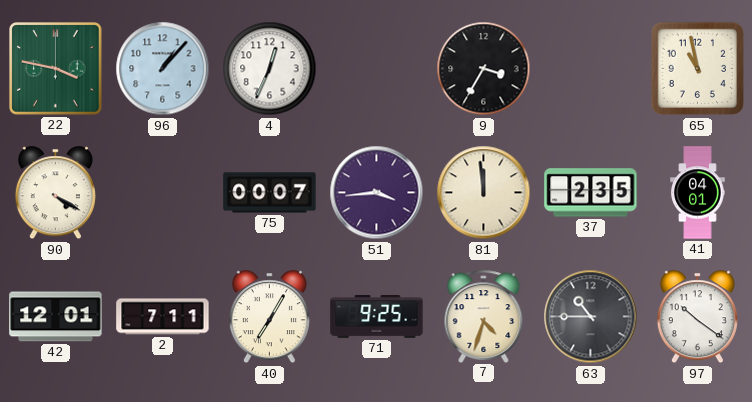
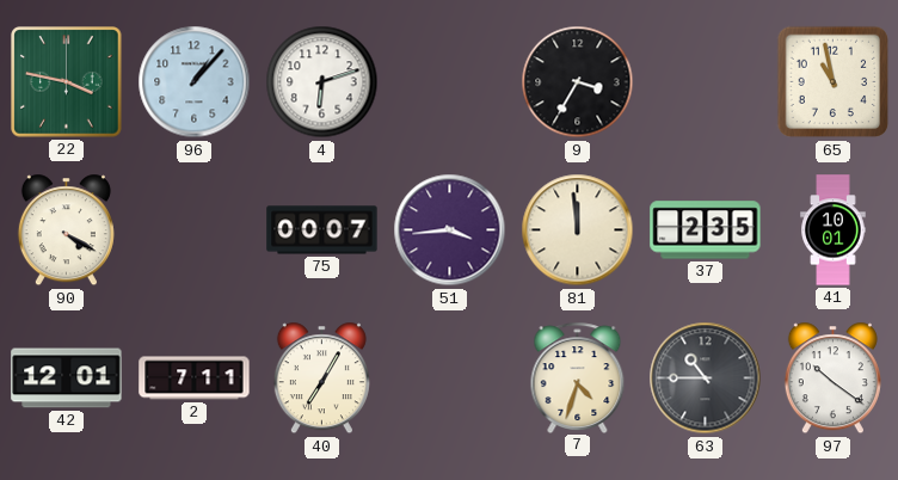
4: 12:34 -> 6:12
41: 04:01 -> 10:01
71: 9:25 -> none
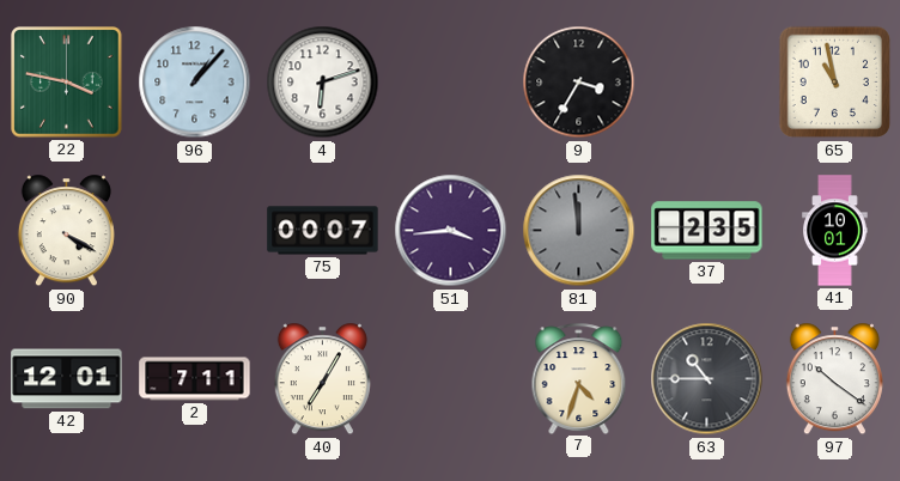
81 dial: cream -> grey
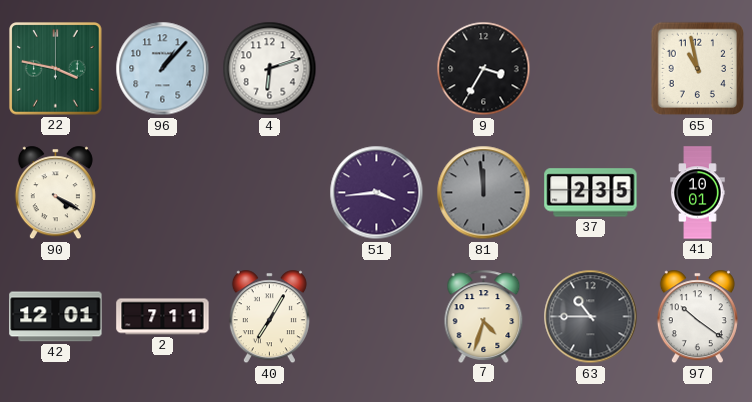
75: 00:07 -> none
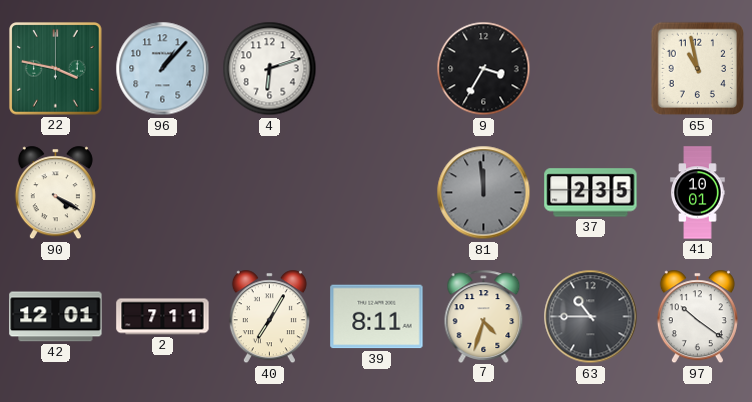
51: 3:44 -> none
39: none -> 8:11
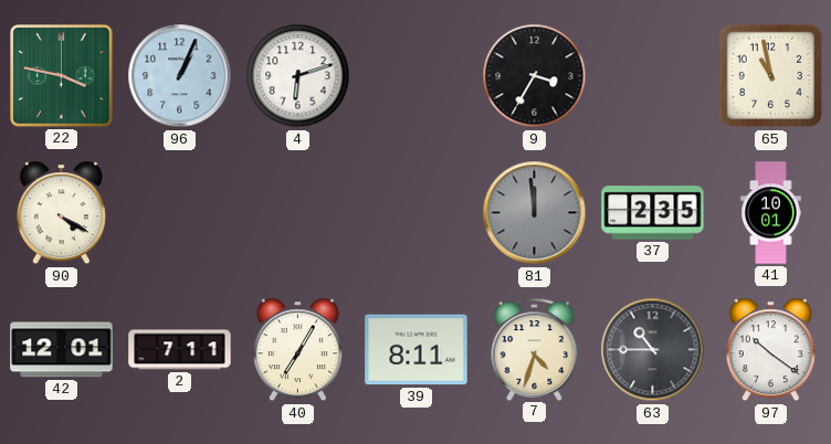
96: 1:07 -> 1:04
